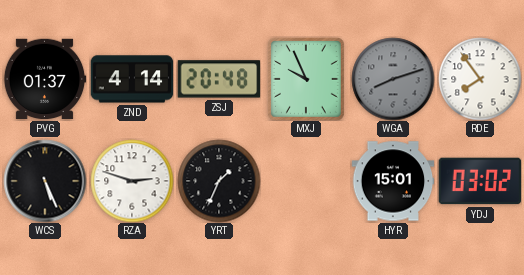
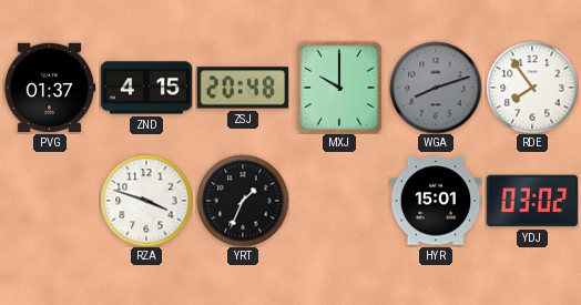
ZND: 4:14 -> 4:15
MXJ: 9:56 -> 10:00
WCS: 5:26 -> none
RZA: 2:48 -> 3:48
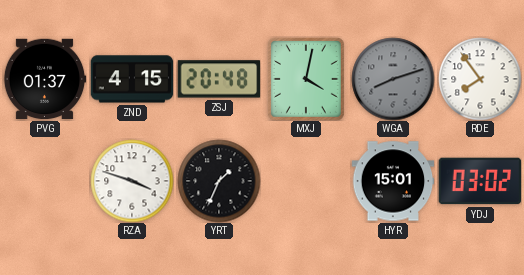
MXJ: 10:00 -> 4:02
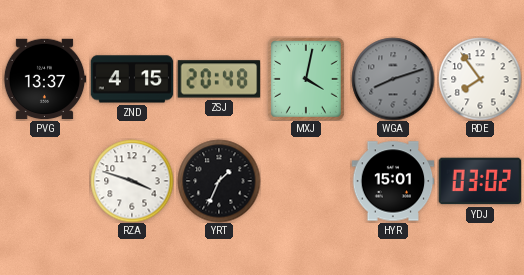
PVG: 01:37 -> 13:37
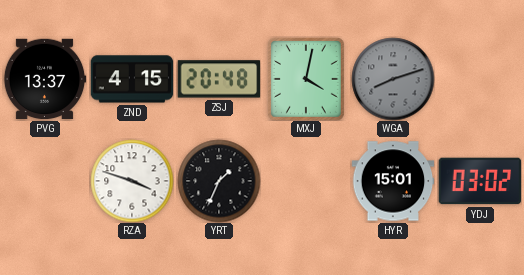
RDE: 7:54 -> none
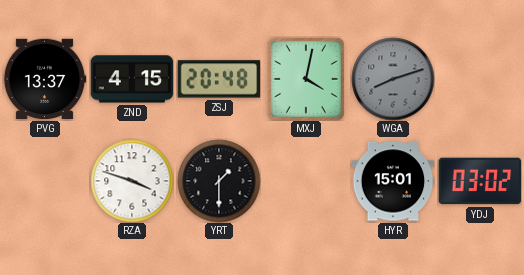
YRT: 1:34 -> 1:30
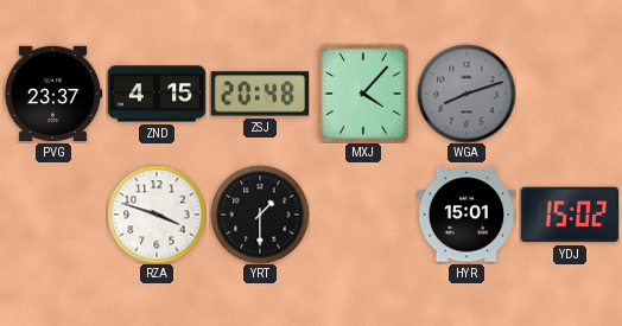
PVG: 13:37 -> 23:37
MXJ: 4:02 -> 4:07
YDJ: 03:02 -> 15:02
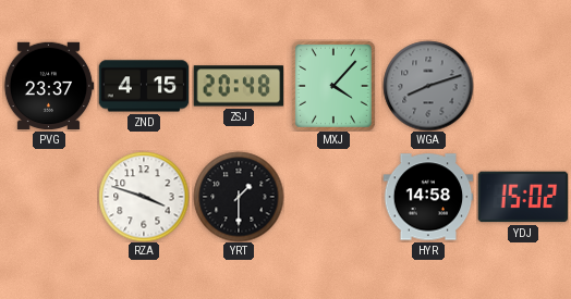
HYR: 15:01 -> 14:58
